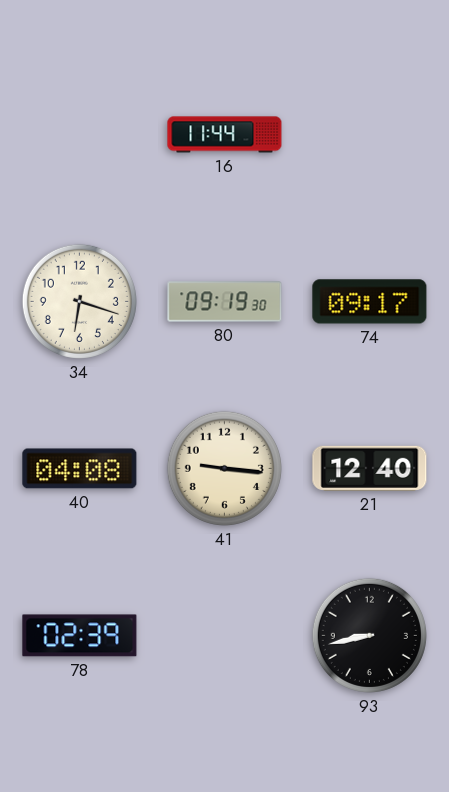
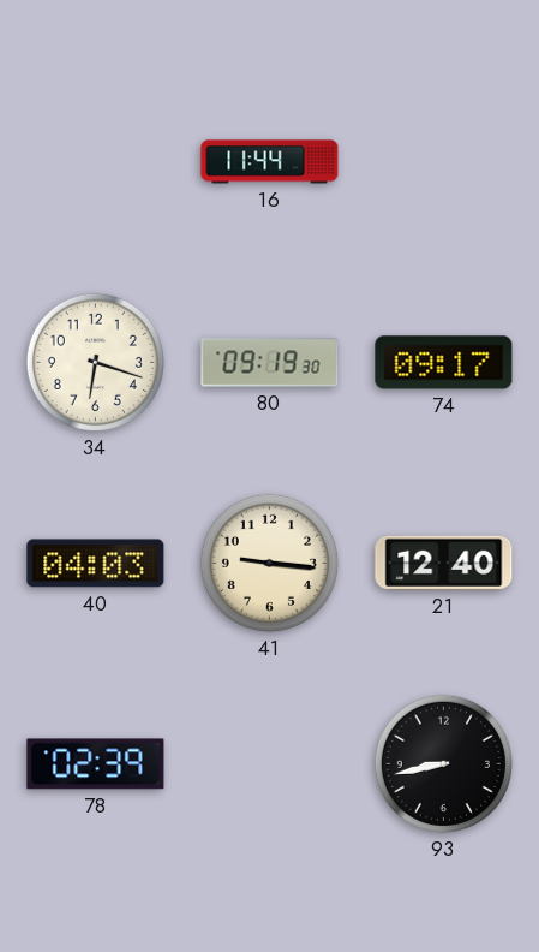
40: 04:08 -> 04:03
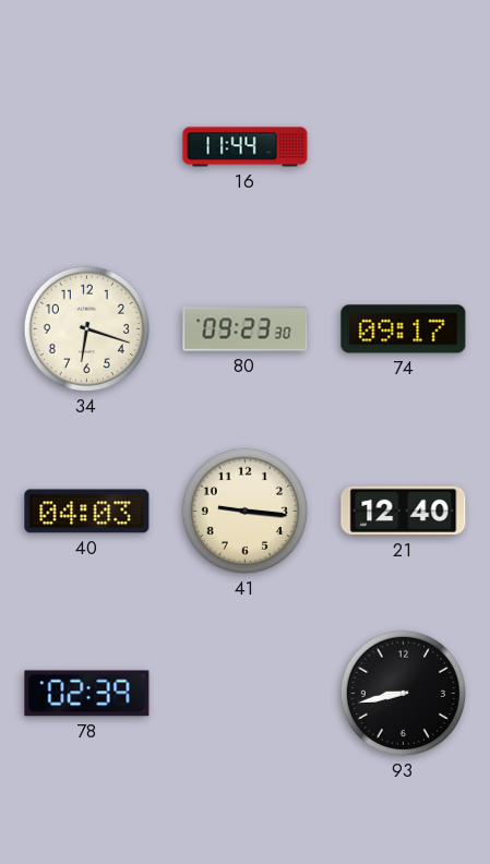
80: 09:19 -> 09:23
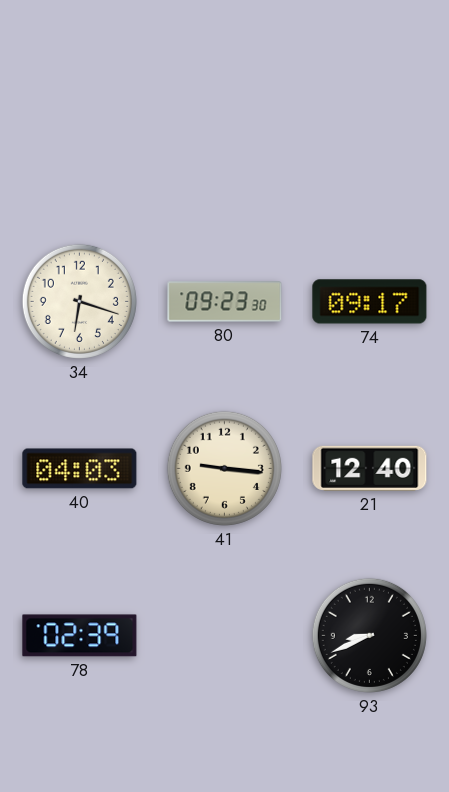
16: 11:44 -> none
93: 8:43 -> 8:41
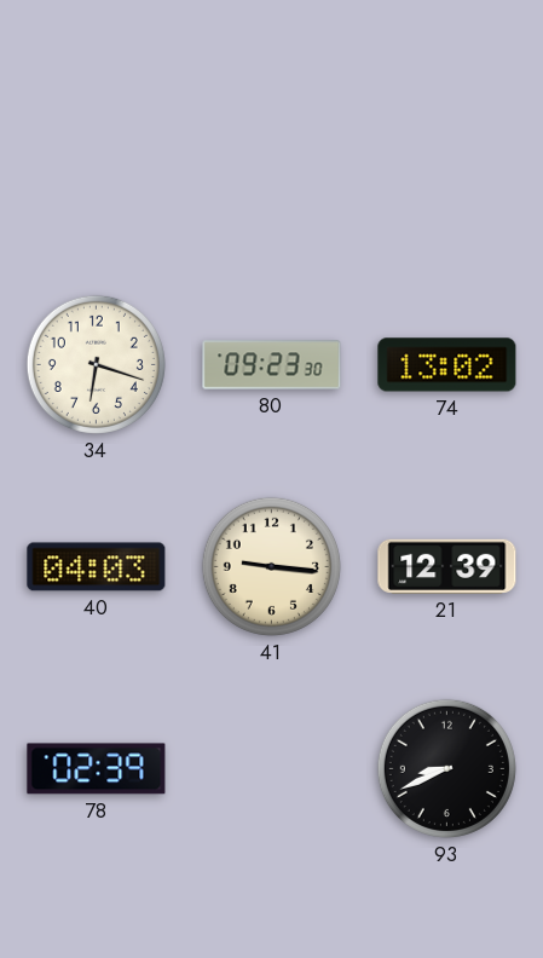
74: 09:17 -> 13:02
21: 12:40 -> 12:39
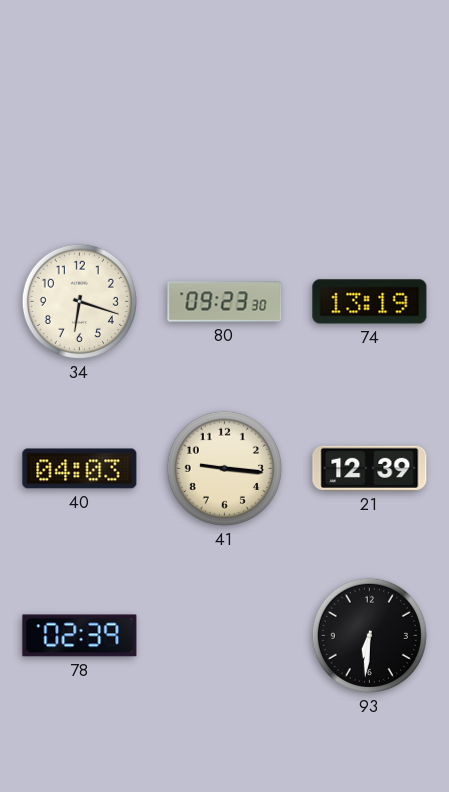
74: 13:02 -> 13:19
93: 8:41 -> 6:31
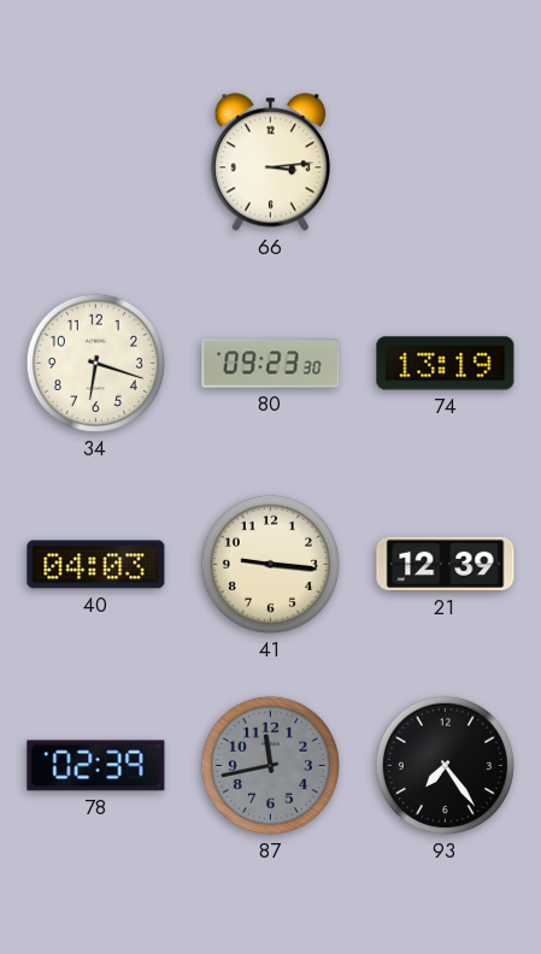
66: none -> 3:14
87: none -> 11:43
93: 6:31 -> 7:24
